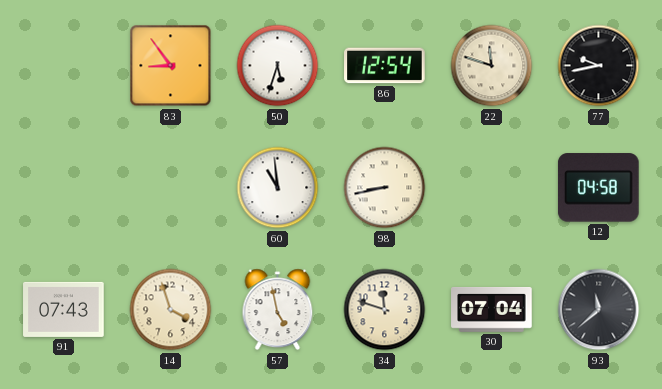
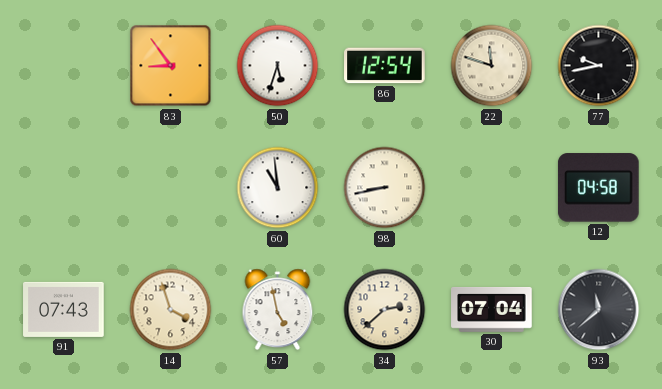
34: 11:48 -> 2:38
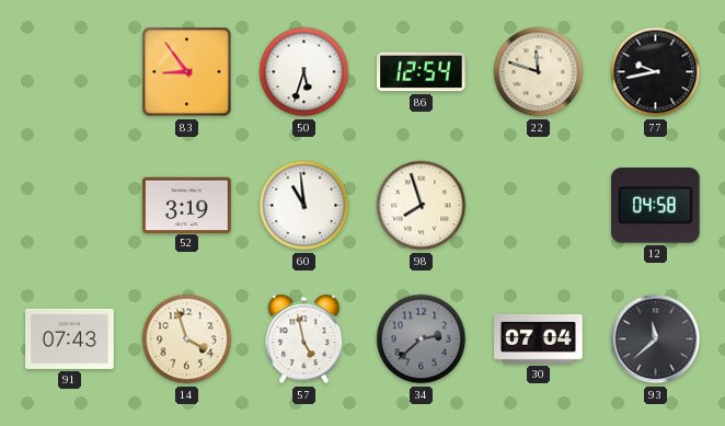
52: none -> 3:19
98: 8:43 -> 7:57
34 dial: cream -> grey
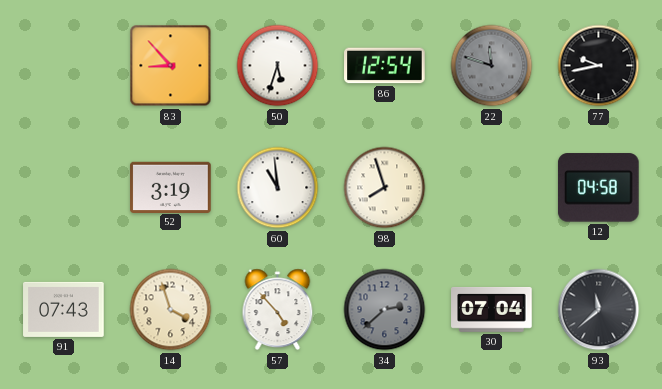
83: 8:54 -> 8:53
22 dial: cream -> grey
57: 4:58 -> 4:53
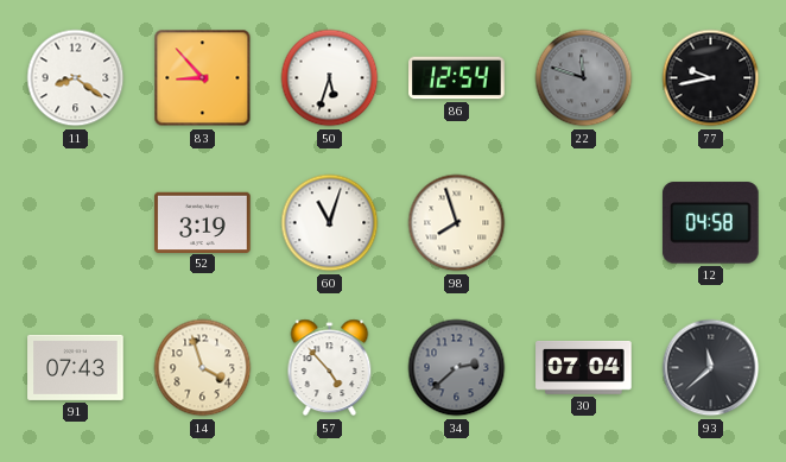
11: none -> 8:21
60: 10:59 -> 11:03
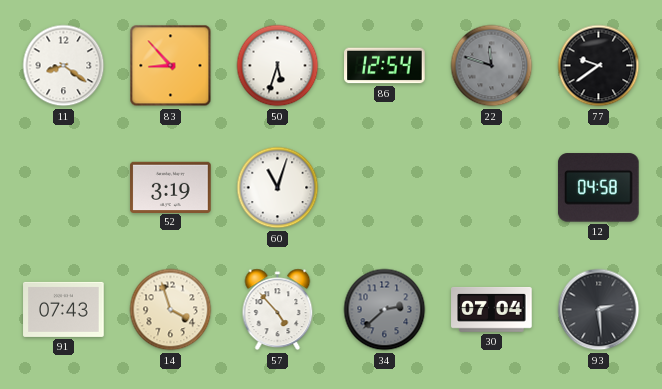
77: 9:43 -> 9:39
98: 7:57 -> none
93: 11:38 -> 2:29
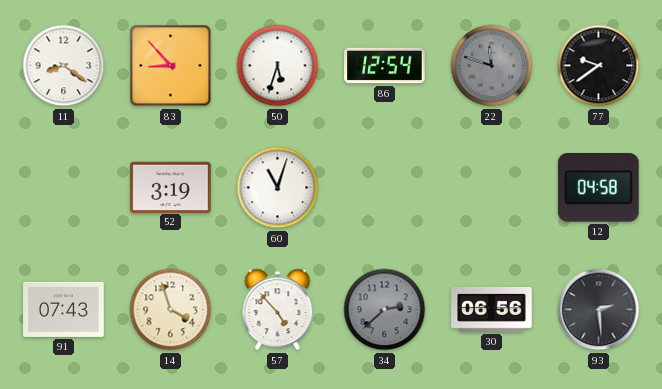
30: 07:04 -> 06:56
